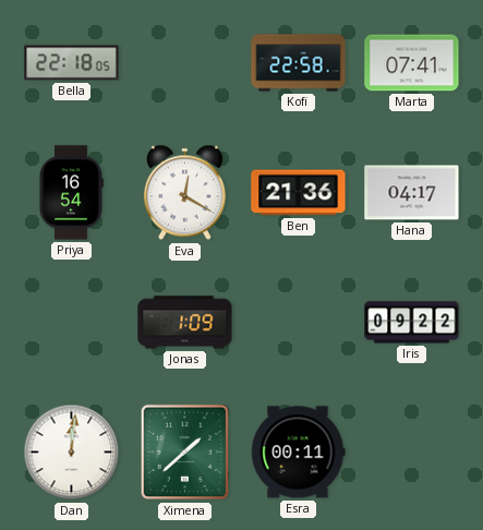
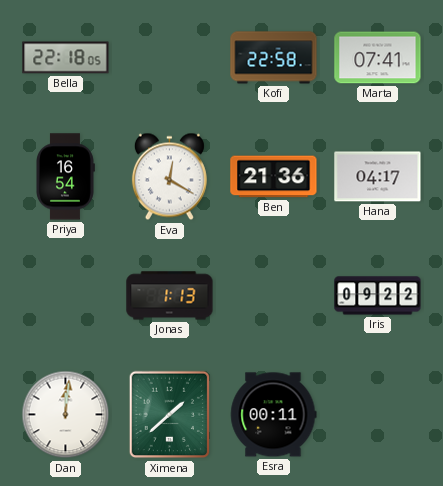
Jonas: 1:09 -> 1:13
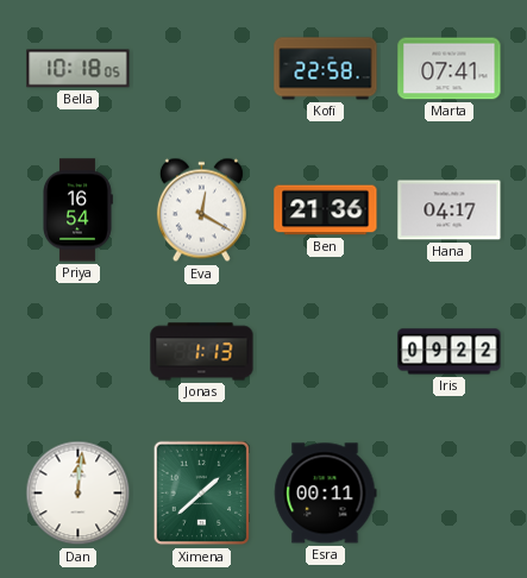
Bella: 22:18 -> 10:18
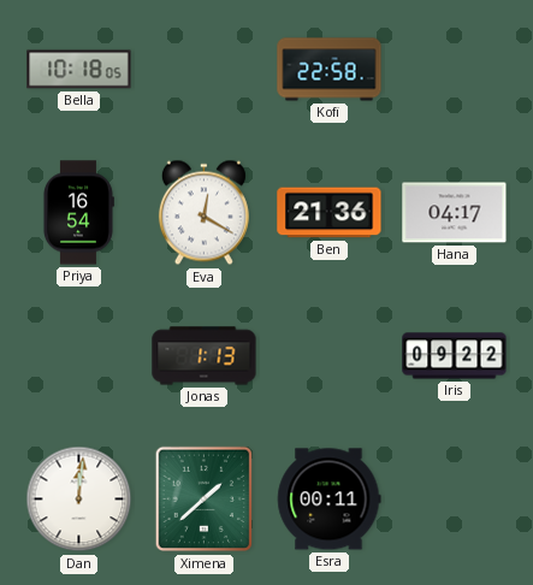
Marta: 07:41 -> none
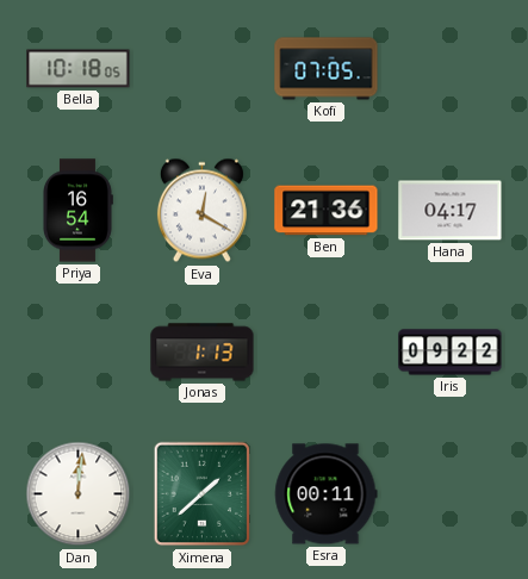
Kofi: 22:58 -> 07:05
